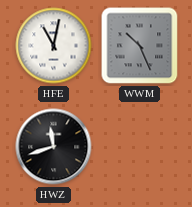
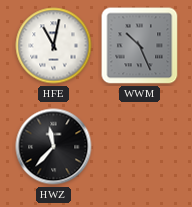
HWZ: 11:42 -> 11:37
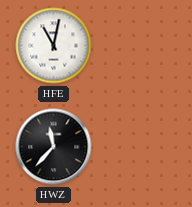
WWM: 10:26 -> none
